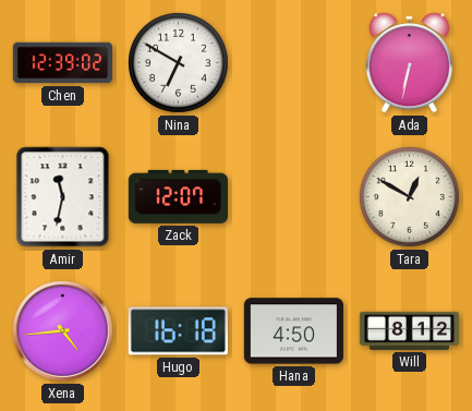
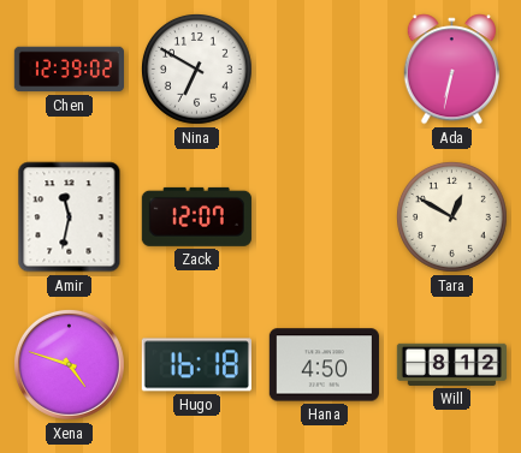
Xena: 4:44 -> 4:48
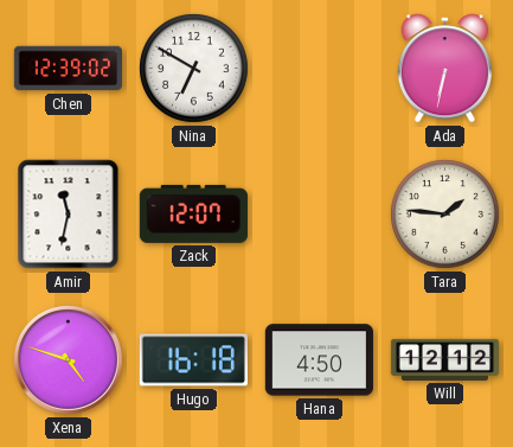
Tara: 12:50 -> 1:46
Will: 8:12 -> 12:12
